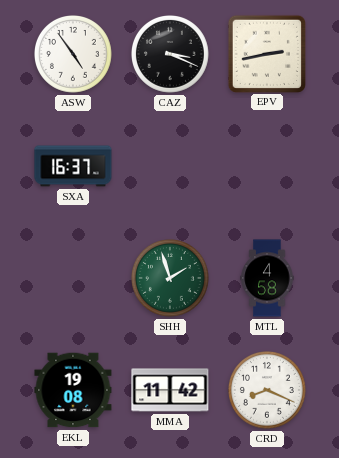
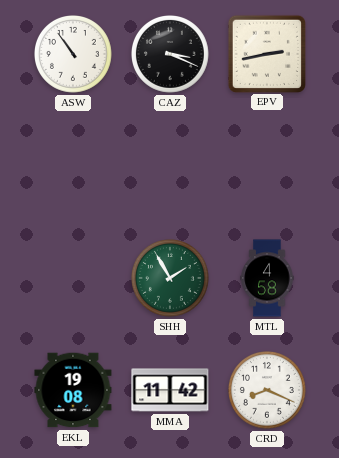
ASW: 4:54 -> 10:54
SXA: 16:37 -> none
SHH: 1:57 -> 1:55
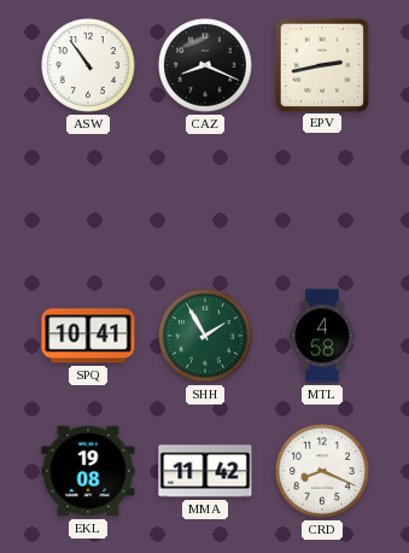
CAZ: 3:19 -> 8:19
SPQ: none -> 10:41
